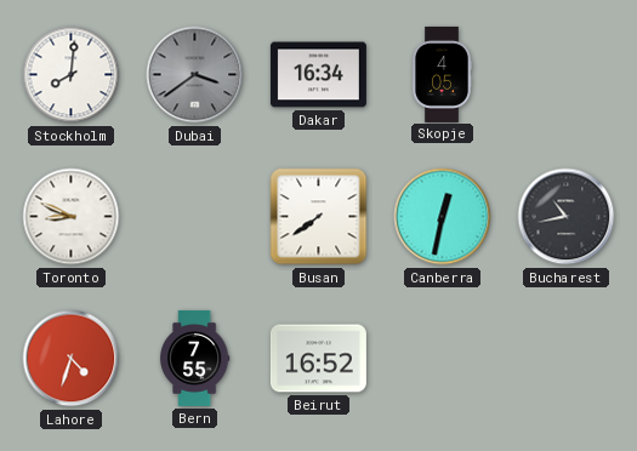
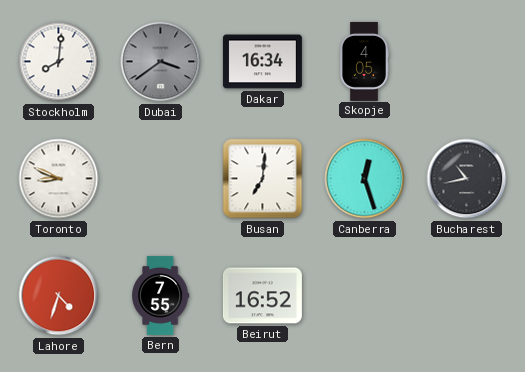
Busan: 7:39 -> 7:01
Canberra: 12:32 -> 12:27
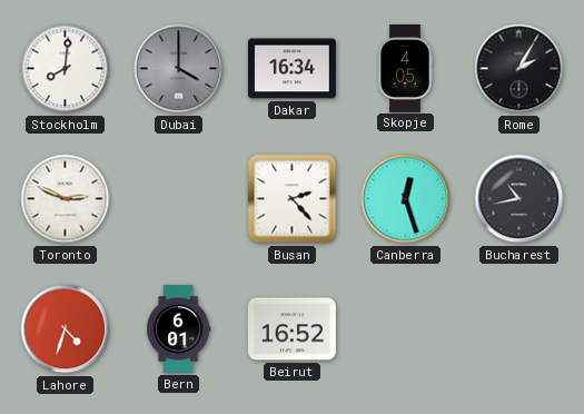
Dubai: 3:39 -> 4:00
Rome: none -> 2:05
Toronto: 8:49 -> 2:49
Busan: 7:01 -> 2:23
Bern: 7:55 -> 6:01
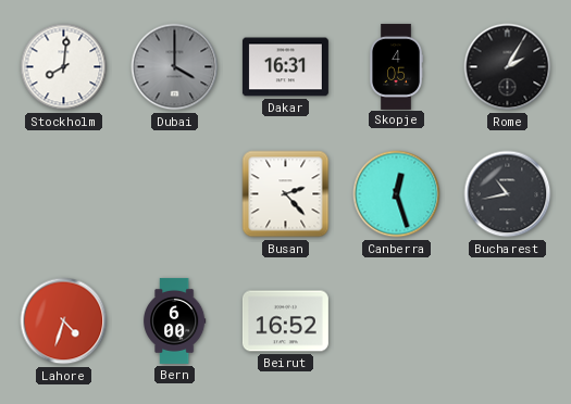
Dakar: 16:34 -> 16:31
Toronto: 2:49 -> none
Bern: 6:01 -> 6:00
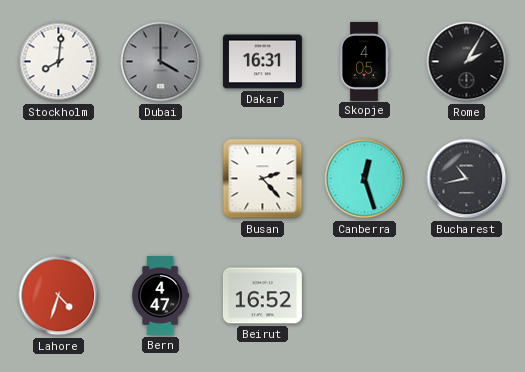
Bern: 6:00 -> 4:47
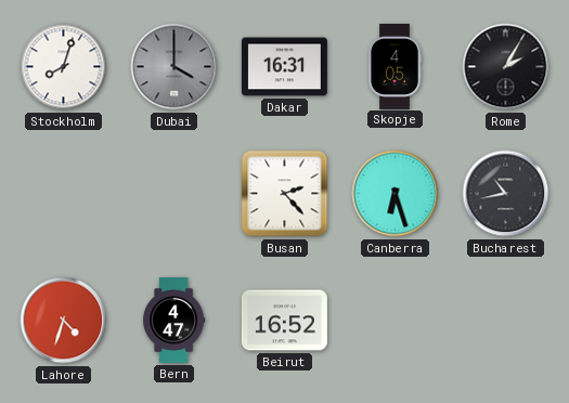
Stockholm: 8:01 -> 8:03
Canberra: 12:27 -> 6:27
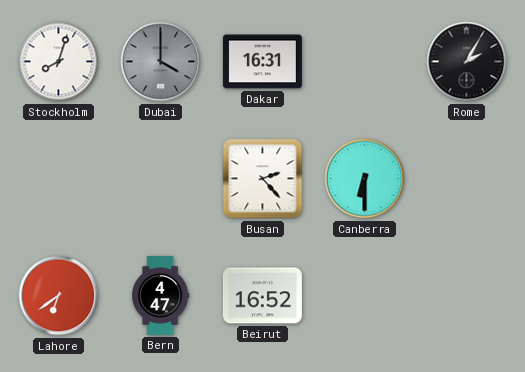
Skopje: 4:05 -> none
Canberra: 6:27 -> 6:30
Bucharest: 10:43 -> none
Lahore: 4:33 -> 6:39
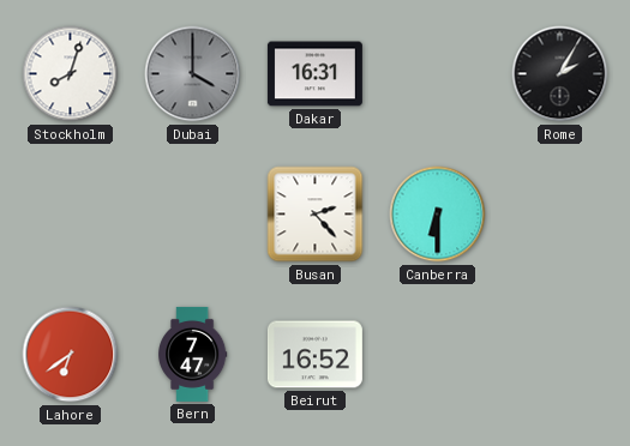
Bern: 4:47 -> 7:47
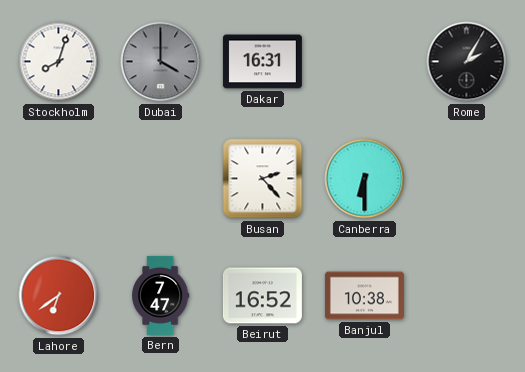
Banjul: none -> 10:38
